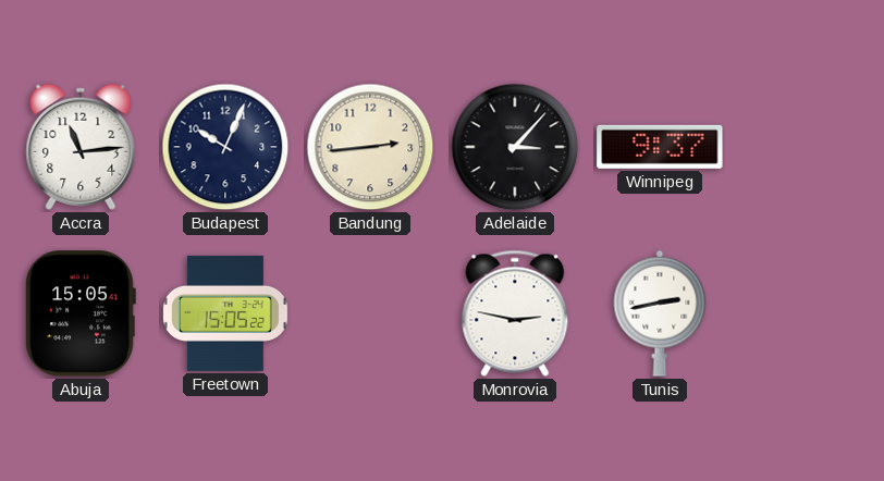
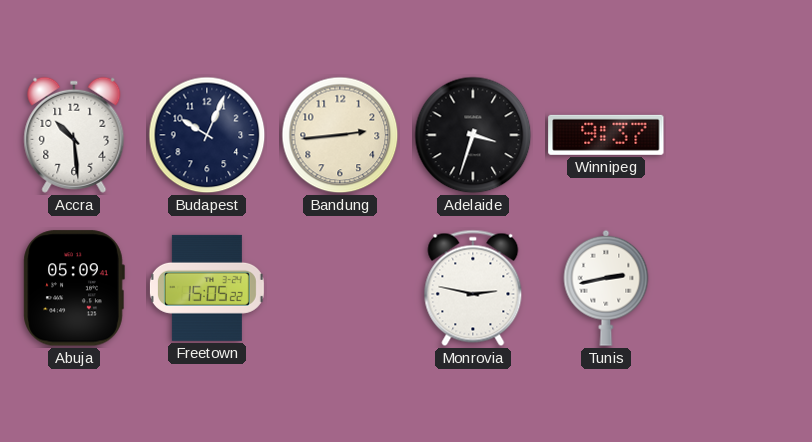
Accra: 11:14 -> 10:29
Adelaide: 3:07 -> 3:33
Abuja: 15:05 -> 05:09
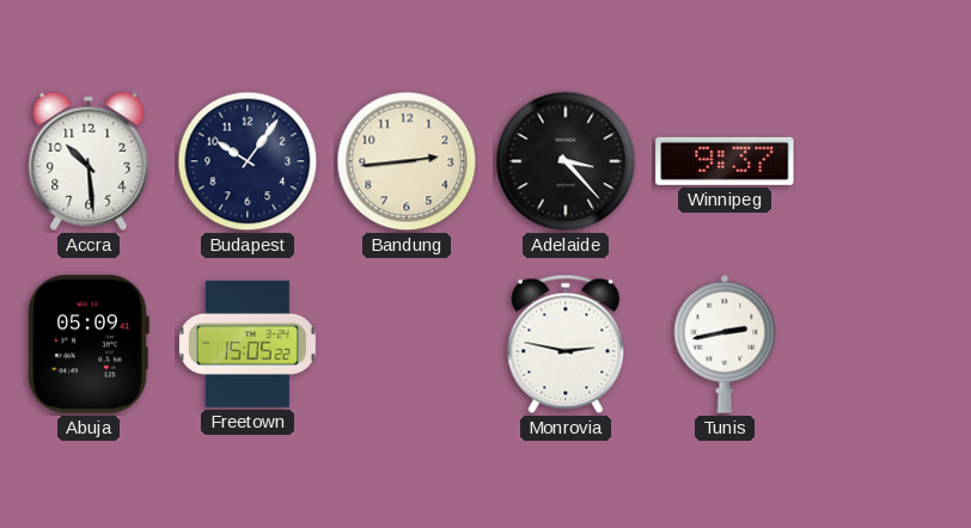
Budapest: 10:04 -> 10:06
Adelaide: 3:33 -> 3:23
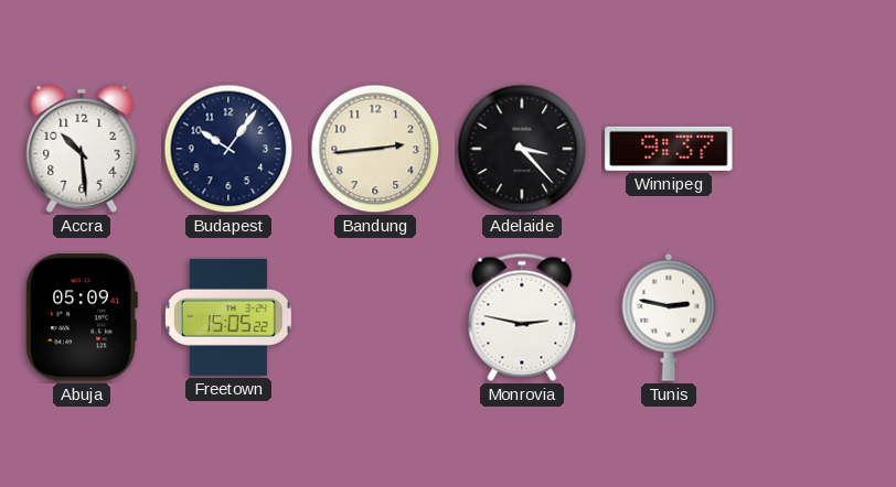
Tunis: 2:43 -> 2:47
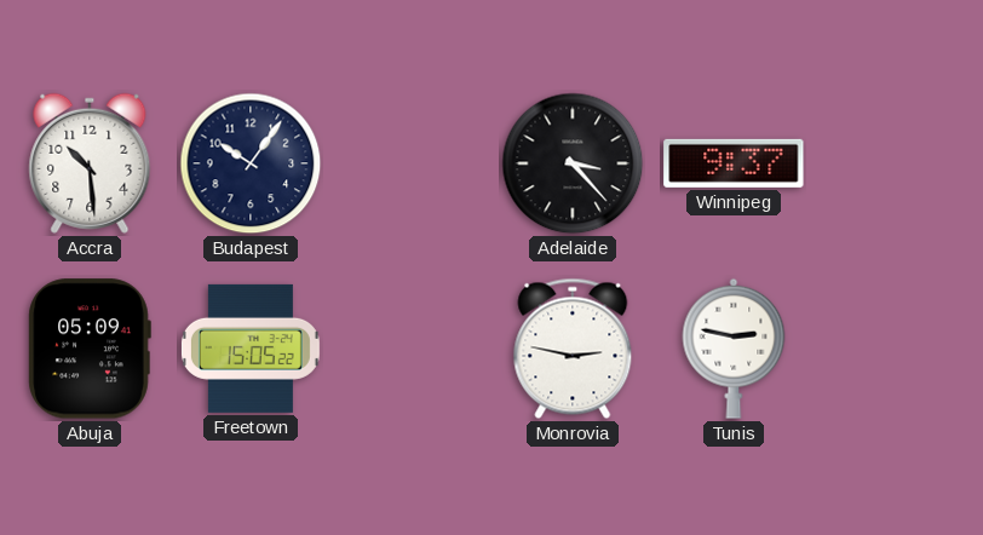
Bandung: 2:44 -> none
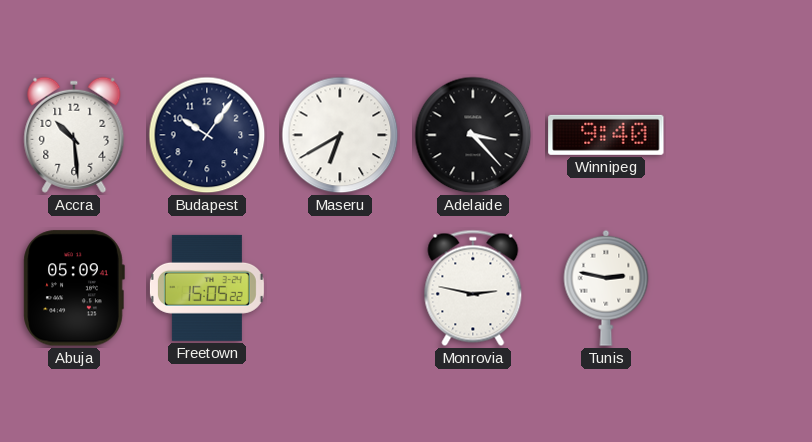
Maseru: none -> 6:40
Winnipeg: 9:37 -> 9:40
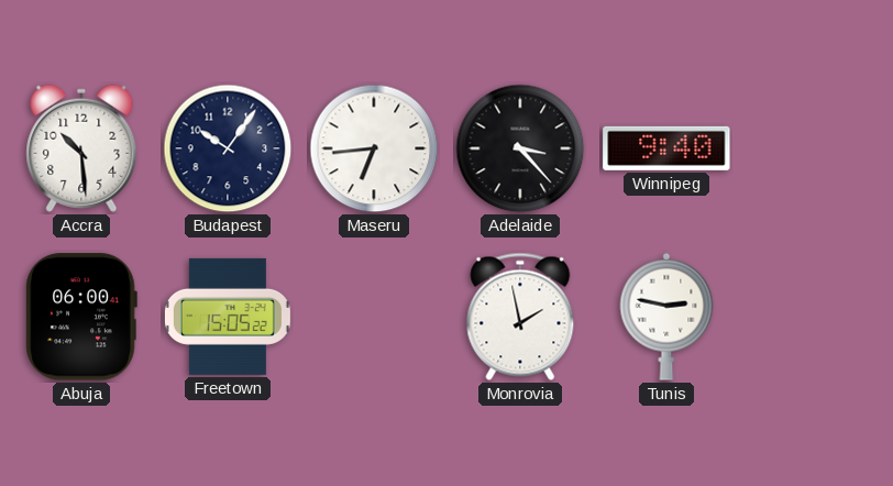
Maseru: 6:40 -> 6:44
Abuja: 05:09 -> 06:00
Monrovia: 2:47 -> 1:58
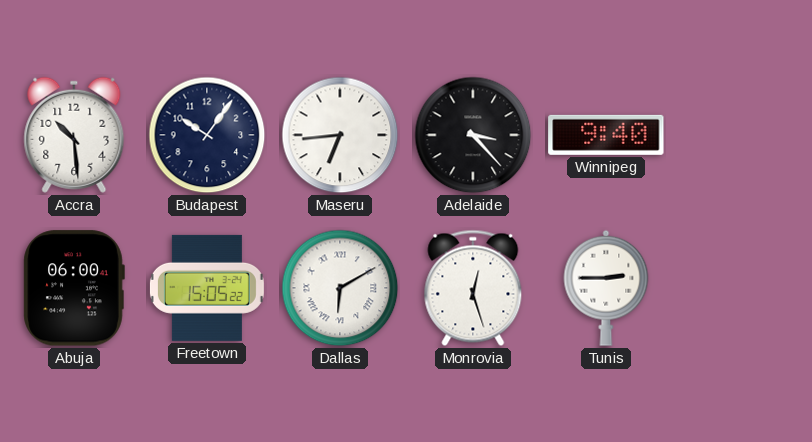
Dallas: none -> 6:10
Monrovia: 1:58 -> 12:27
Tunis: 2:47 -> 2:45
